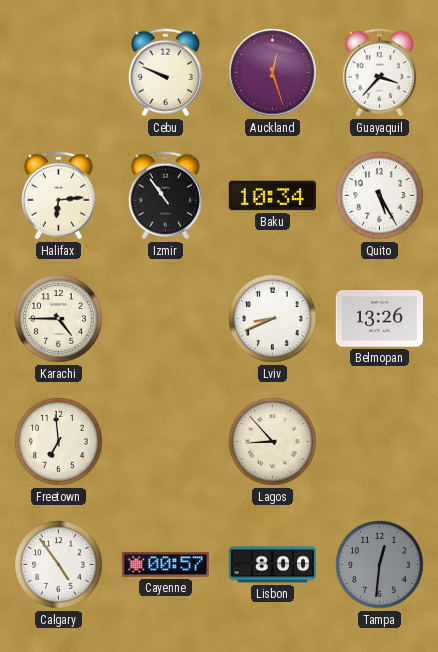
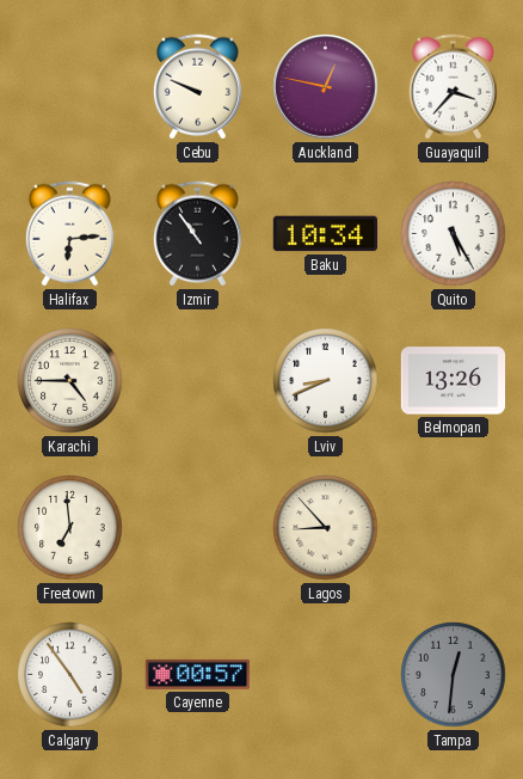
Auckland: 12:27 -> 12:47
Lisbon: 8:00 -> none
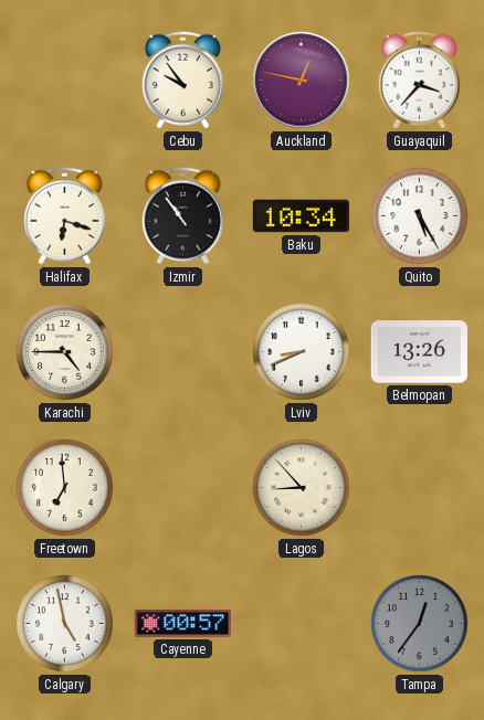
Cebu: 9:49 -> 9:54
Halifax: 6:14 -> 6:18
Calgary: 4:54 -> 4:58
Tampa: 12:31 -> 12:36
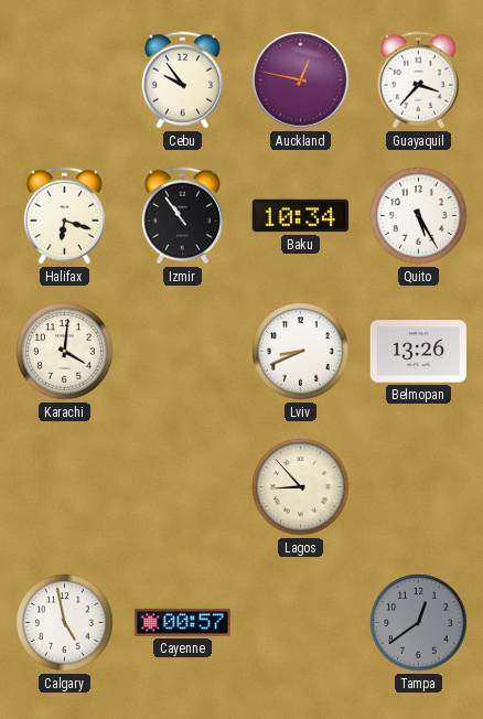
Karachi: 4:45 -> 4:01
Freetown: 6:59 -> none
Tampa: 12:36 -> 12:39
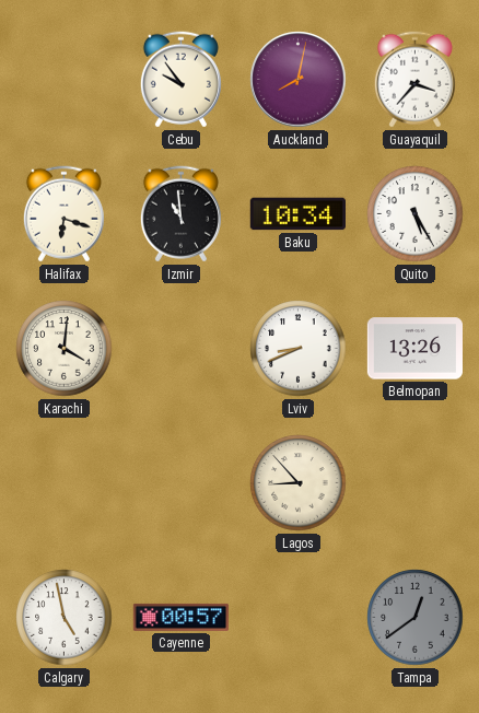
Auckland: 12:47 -> 8:02
Izmir: 10:54 -> 10:59
